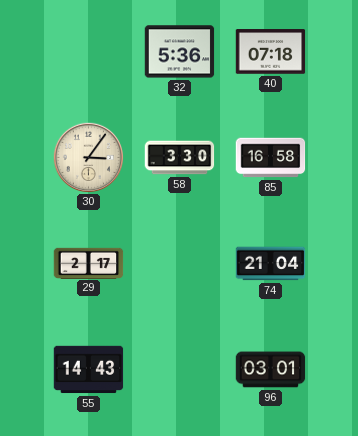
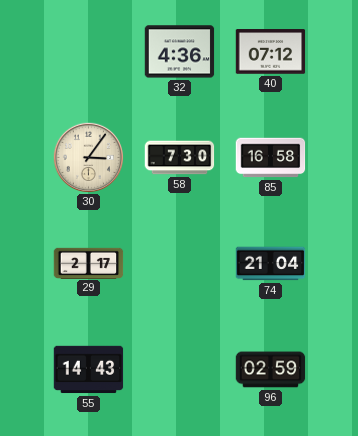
32: 5:36 -> 4:36
40: 07:18 -> 07:12
58: 3:30 -> 7:30
96: 03:01 -> 02:59
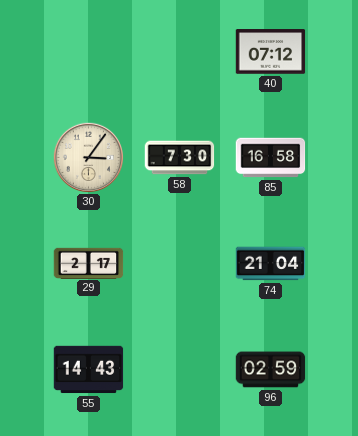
32: 4:36 -> none
